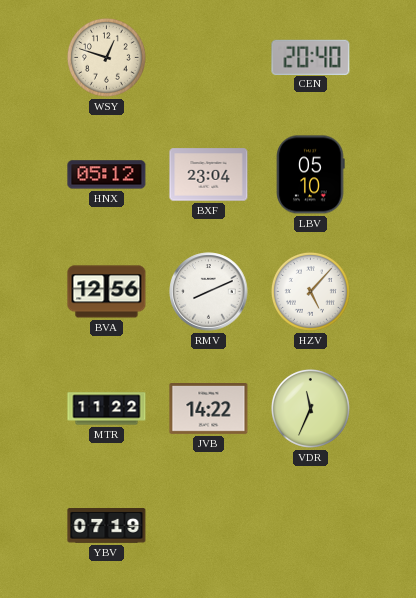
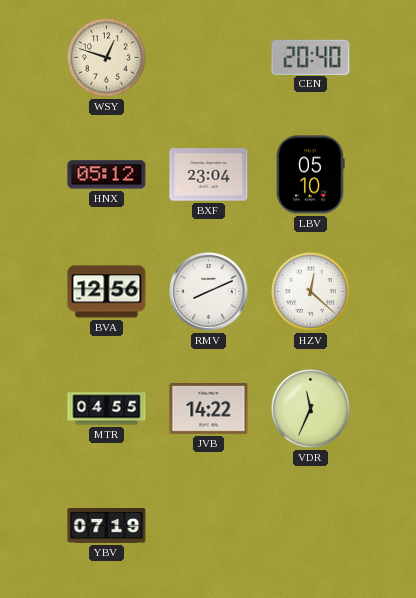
HZV: 5:07 -> 12:22
MTR: 11:22 -> 04:55
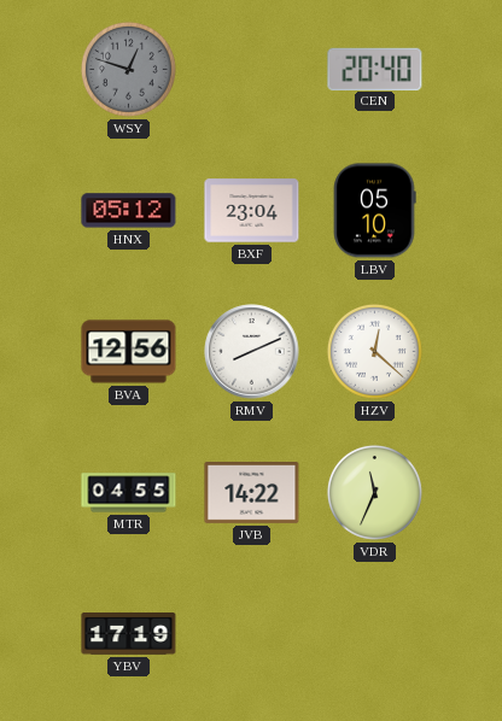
WSY dial: cream -> grey
YBV: 07:19 -> 17:19
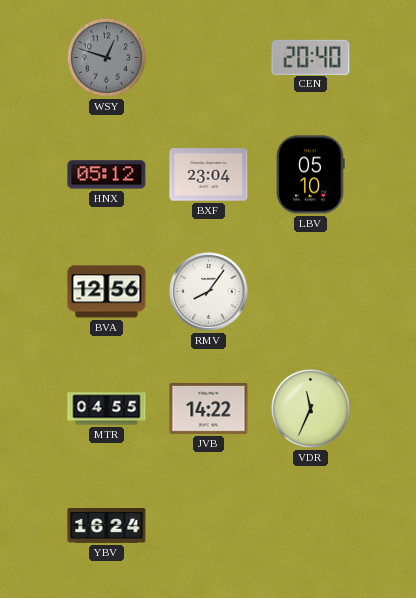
RMV: 8:11 -> 8:06
HZV: 12:22 -> none
YBV: 17:19 -> 16:24
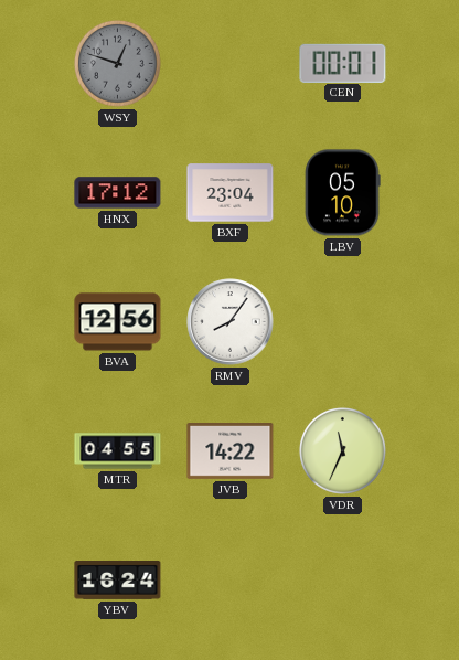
CEN: 20:40 -> 00:01
HNX: 05:12 -> 17:12
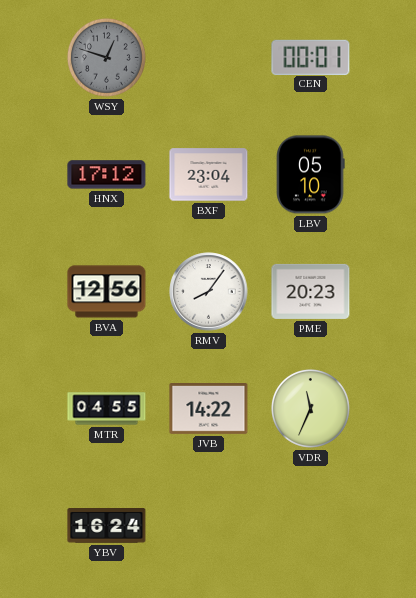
PME: none -> 20:23
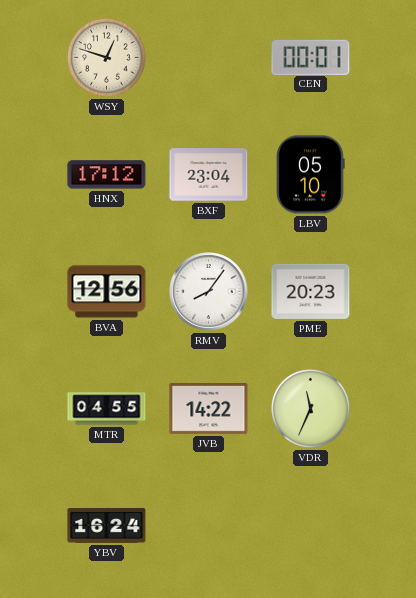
WSY dial: grey -> cream
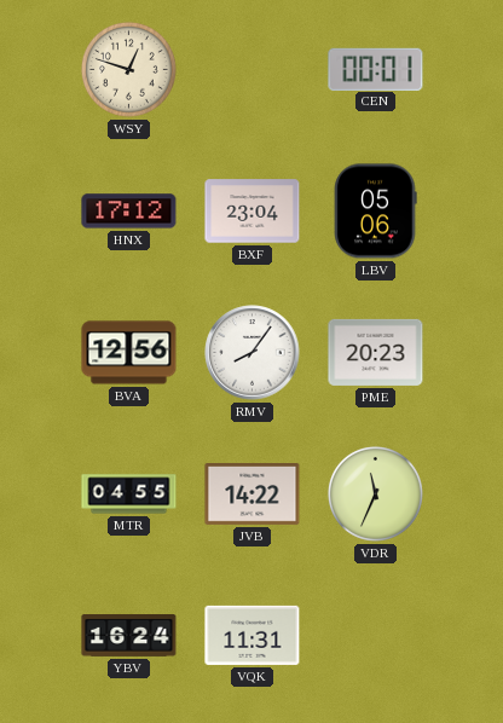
LBV: 05:10 -> 05:06
VQK: none -> 11:31
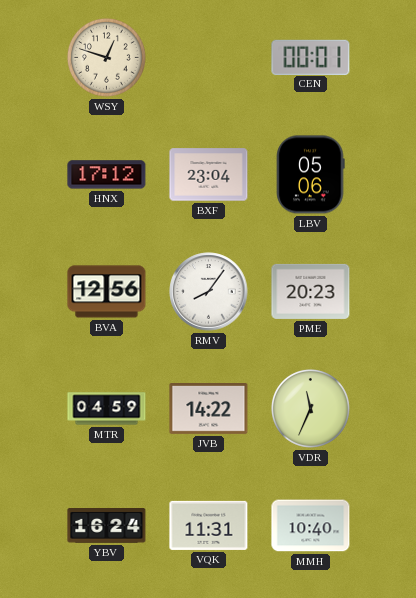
MTR: 04:55 -> 04:59
MMH: none -> 10:40
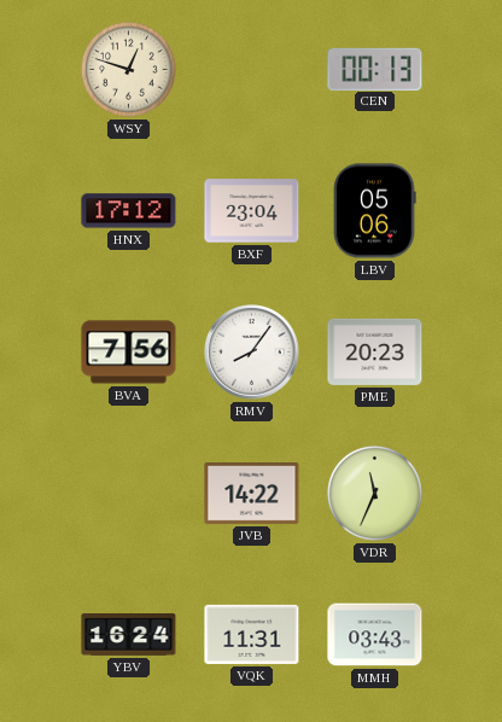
CEN: 00:01 -> 00:13
BVA: 12:56 -> 7:56
MTR: 04:59 -> none
MMH: 10:40 -> 03:43
